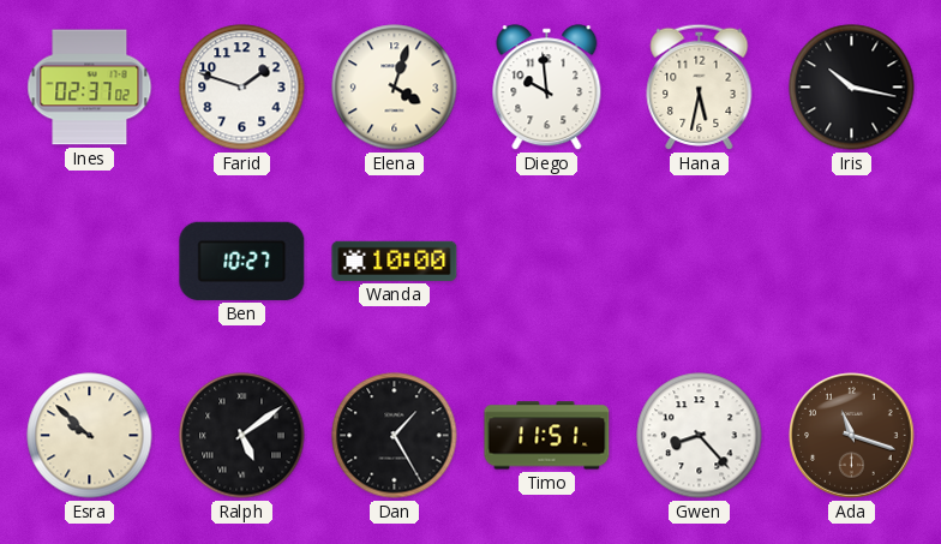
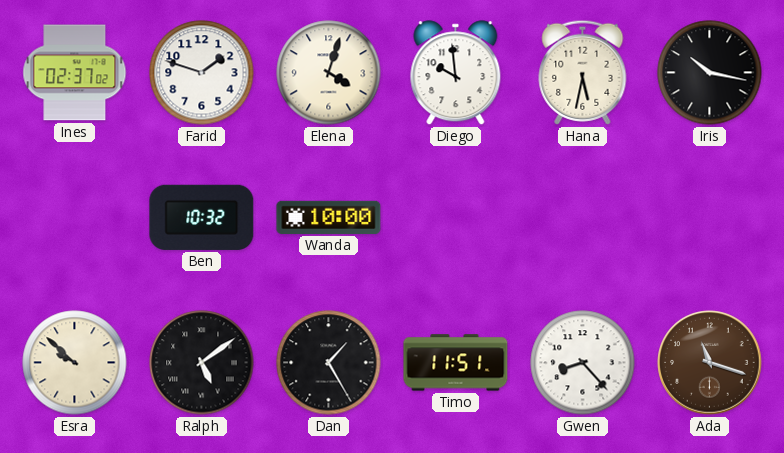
Ben: 10:27 -> 10:32
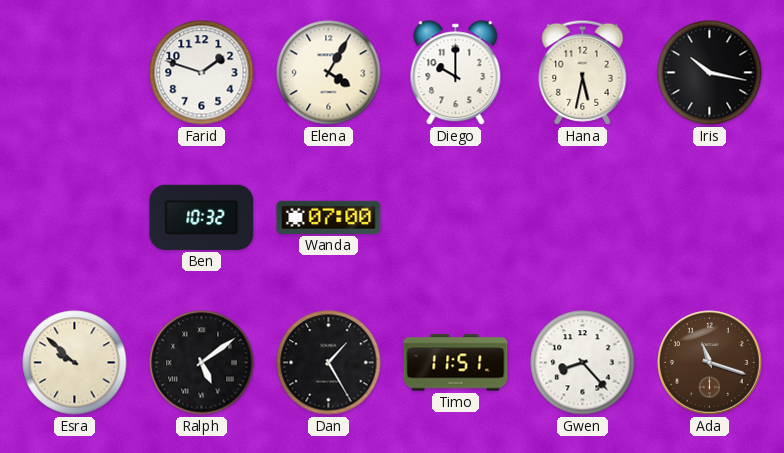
Ines: 02:37 -> none
Elena: 4:03 -> 4:05
Diego: 9:59 -> 10:00
Wanda: 10:00 -> 07:00
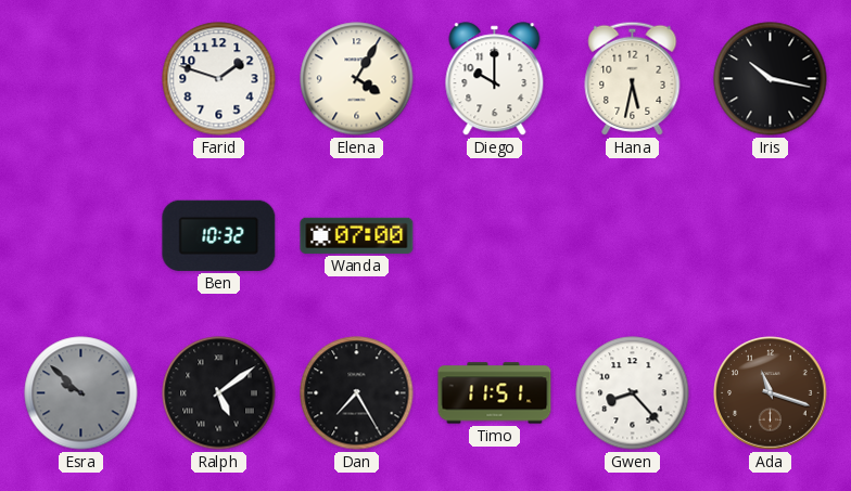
Esra dial: cream -> grey
Dan: 1:25 -> 7:25
